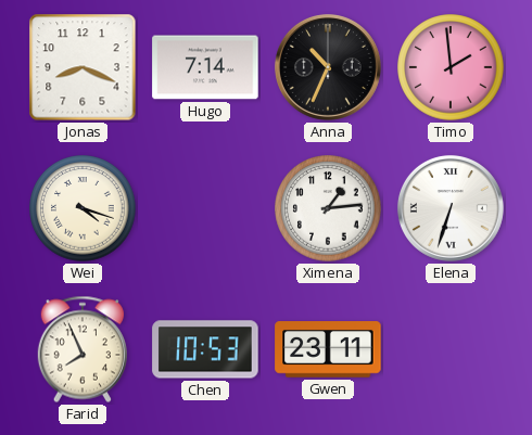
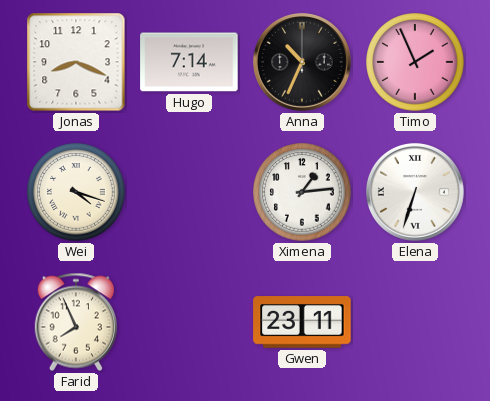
Timo: 1:59 -> 1:56
Chen: 10:53 -> none
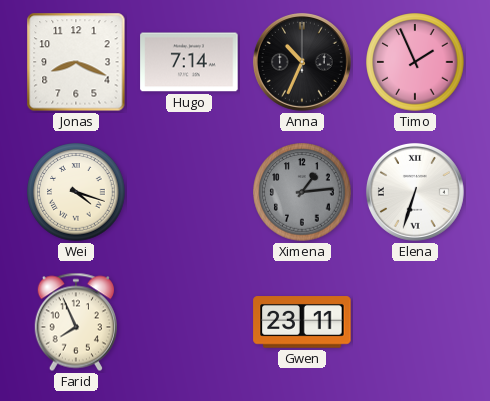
Ximena dial: white -> grey
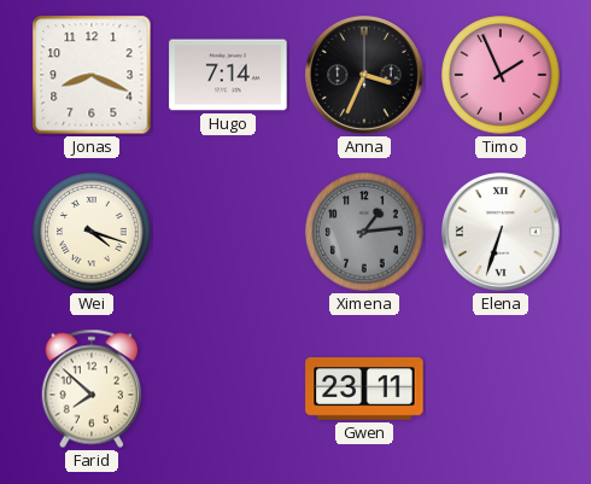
Anna: 10:34 -> 3:34
Farid: 7:56 -> 7:52
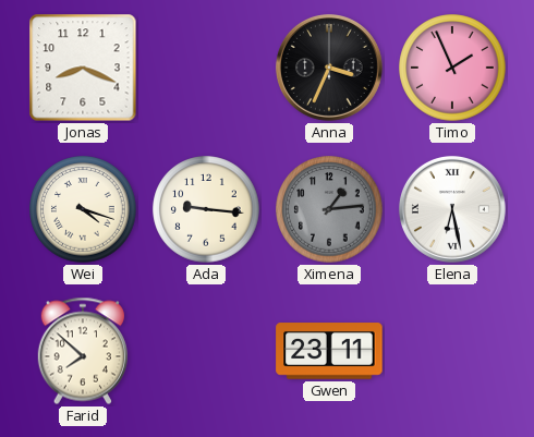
Hugo: 7:14 -> none
Ada: none -> 9:16
Elena: 6:33 -> 6:28
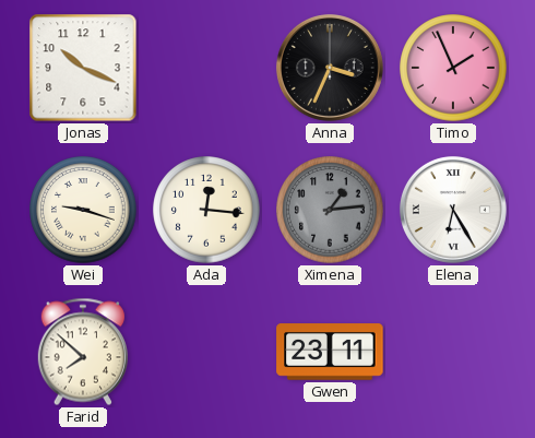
Jonas: 8:19 -> 10:19
Wei: 4:18 -> 9:18
Ada: 9:16 -> 12:16
Elena: 6:28 -> 6:25
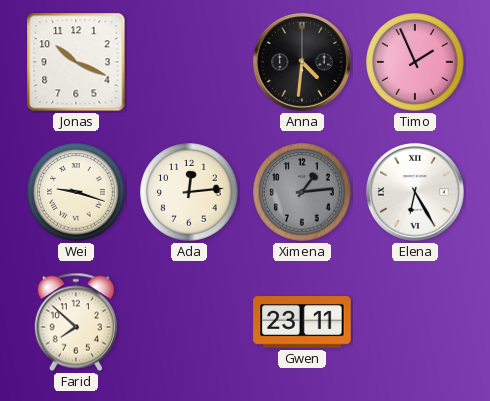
Anna: 3:34 -> 4:31
Ada: 12:16 -> 12:14
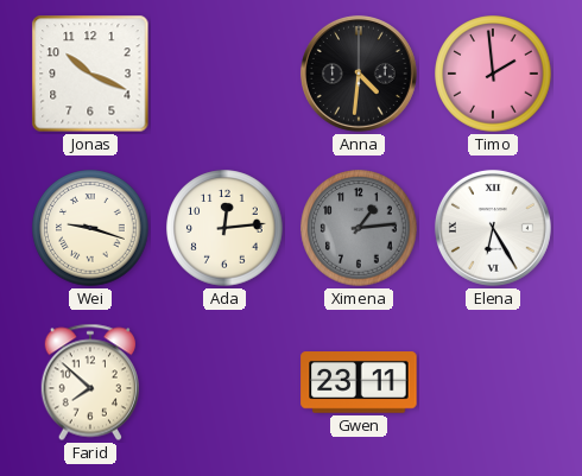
Timo: 1:56 -> 1:59
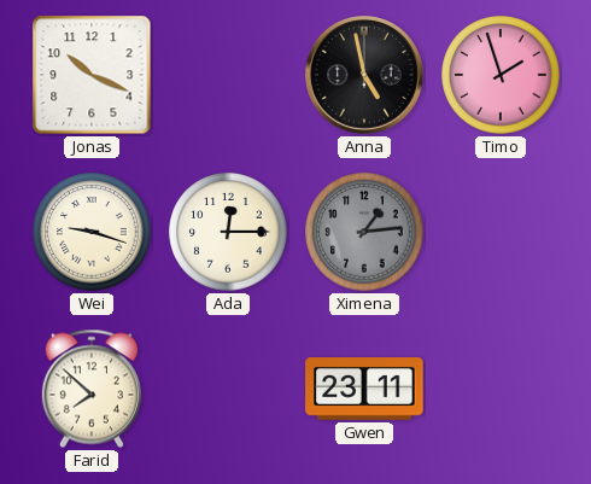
Anna: 4:31 -> 4:58
Timo: 1:59 -> 1:57
Ada: 12:14 -> 12:15
Elena: 6:25 -> none
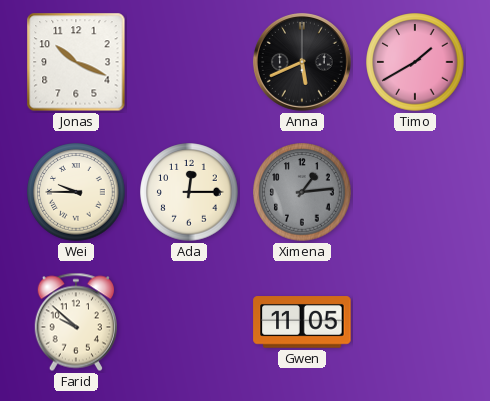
Anna: 4:58 -> 5:41
Timo: 1:57 -> 1:40
Wei: 9:18 -> 9:45
Farid: 7:52 -> 9:52
Gwen: 23:11 -> 11:05
